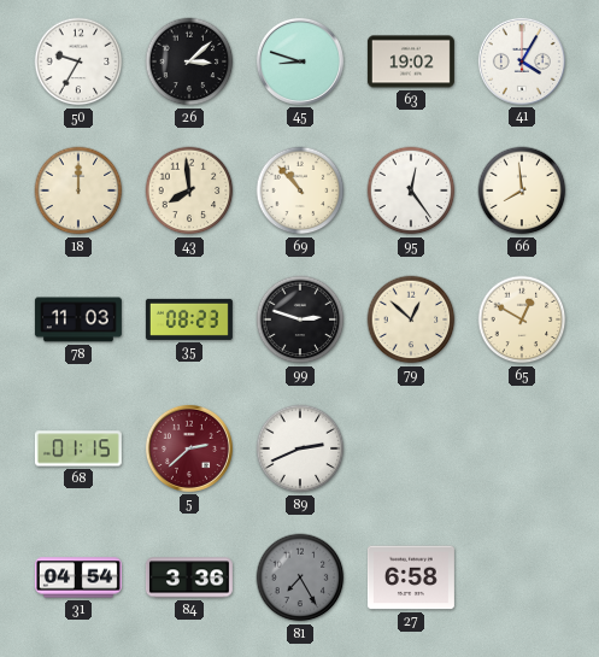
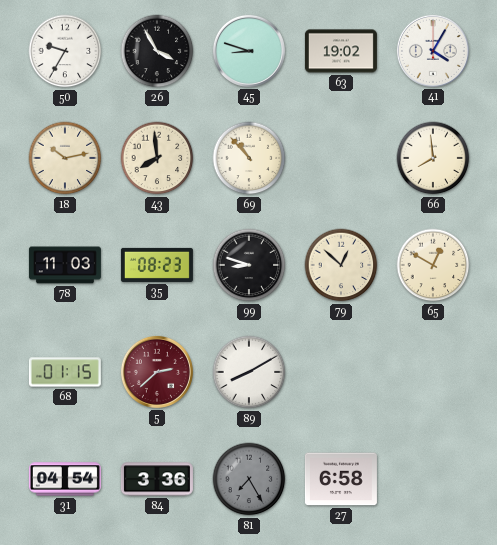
26: 3:08 -> 3:55
18: 12:00 -> 10:13
95: 12:24 -> none
99: 2:48 -> 8:48
89: 2:41 -> 8:10
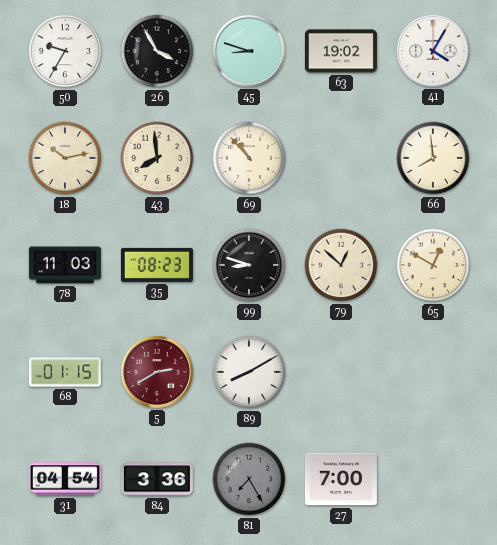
5: 2:38 -> 2:40
27: 6:58 -> 7:00
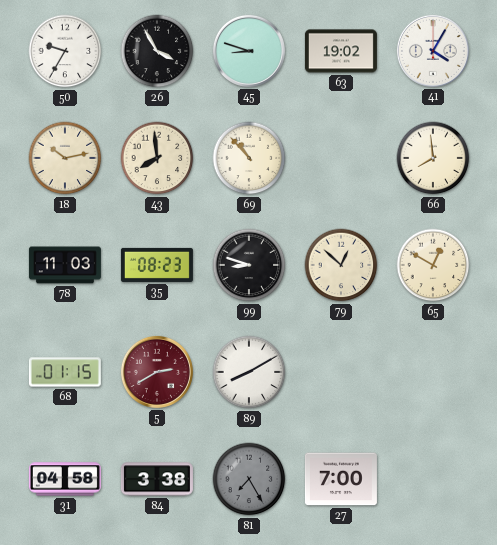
31: 04:54 -> 04:58
84: 3:36 -> 3:38
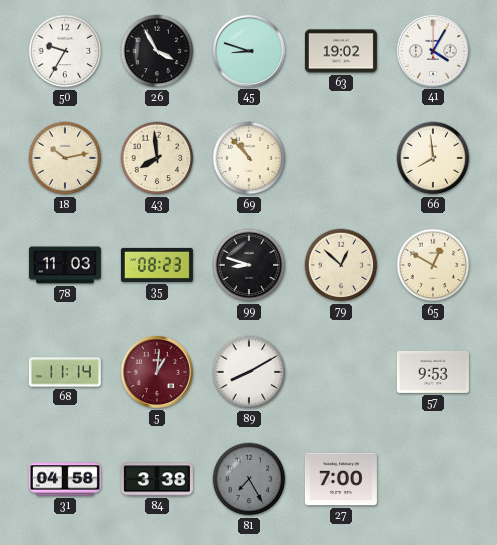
68: 01:15 -> 11:14
5: 2:40 -> 1:01
57: none -> 9:53
